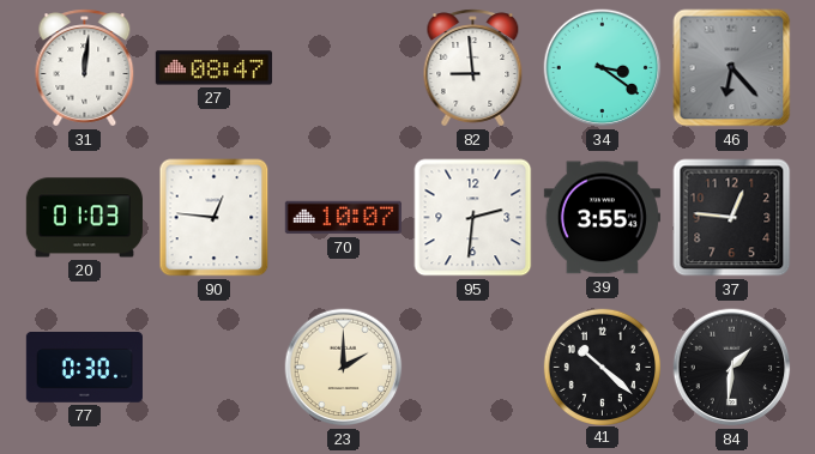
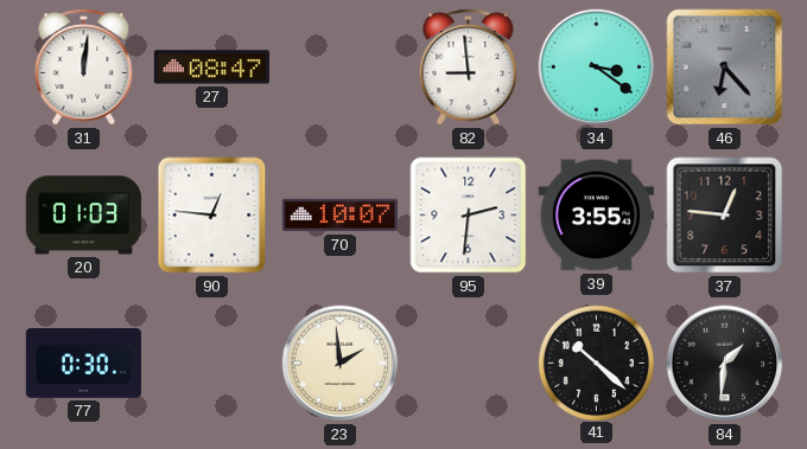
23: 2:00 -> 1:59
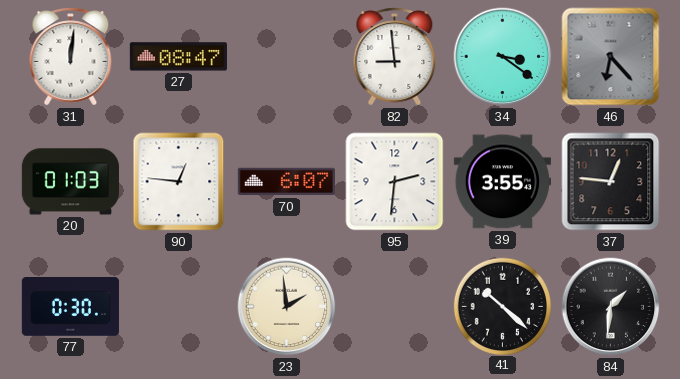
70: 10:07 -> 6:07
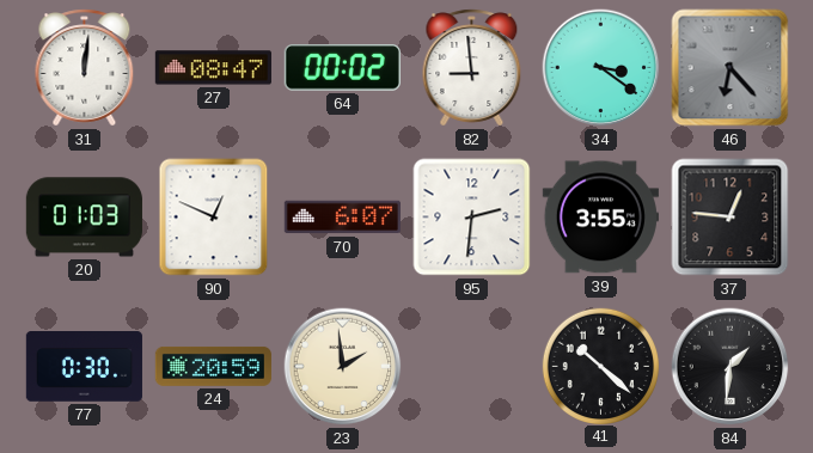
64: none -> 00:02
90: 12:46 -> 12:49
24: none -> 20:59
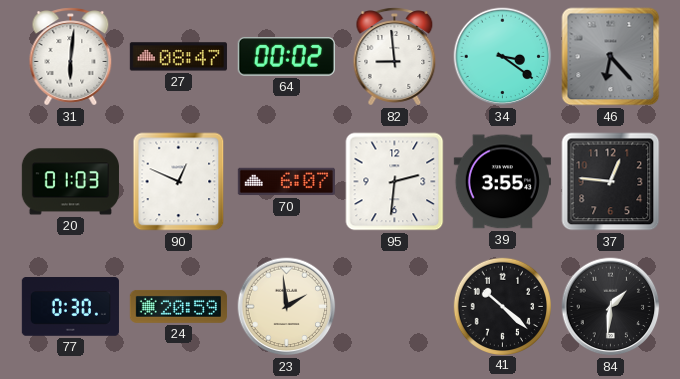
31: 12:01 -> 6:01
